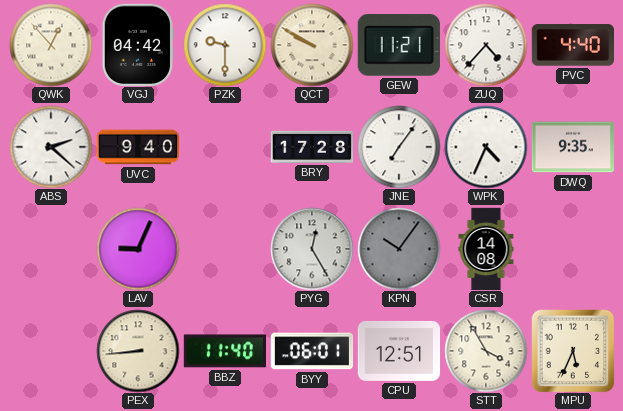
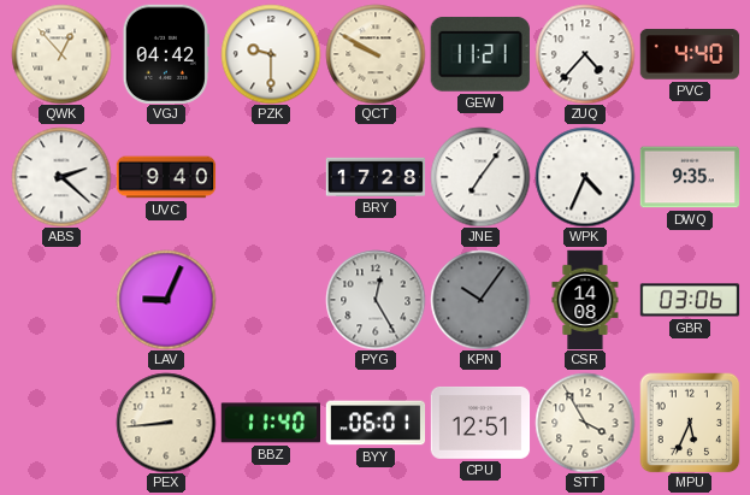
GBR: none -> 03:06
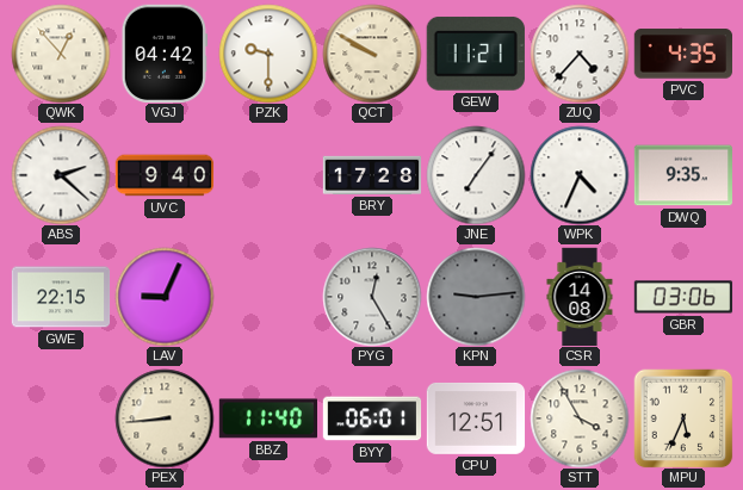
PVC: 4:40 -> 4:35
GWE: none -> 22:15
KPN: 10:06 -> 9:14
